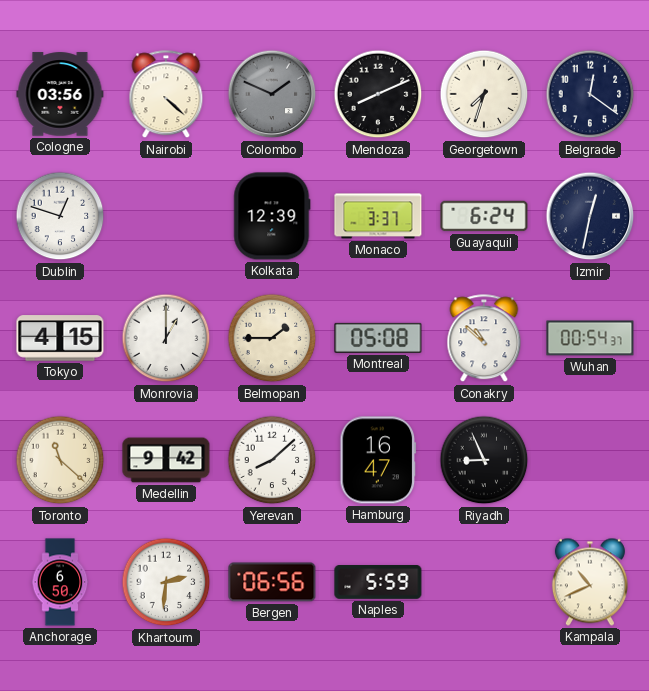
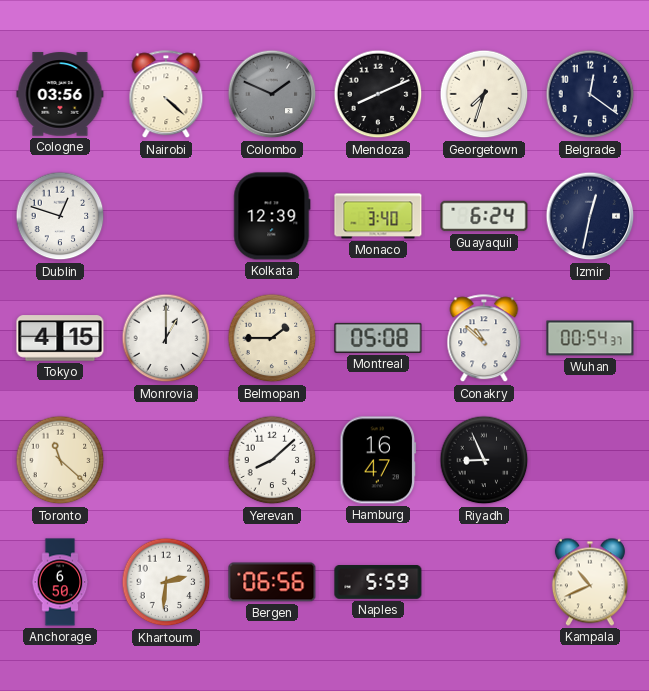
Monaco: 3:37 -> 3:40
Medellin: 9:42 -> none
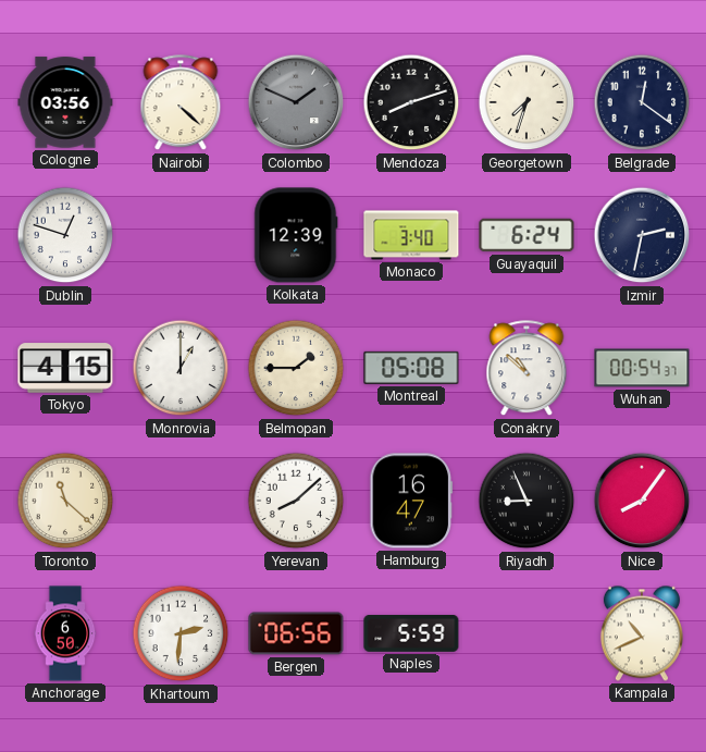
Mendoza: 8:11 -> 8:12
Izmir: 12:32 -> 2:32
Nice: none -> 8:06
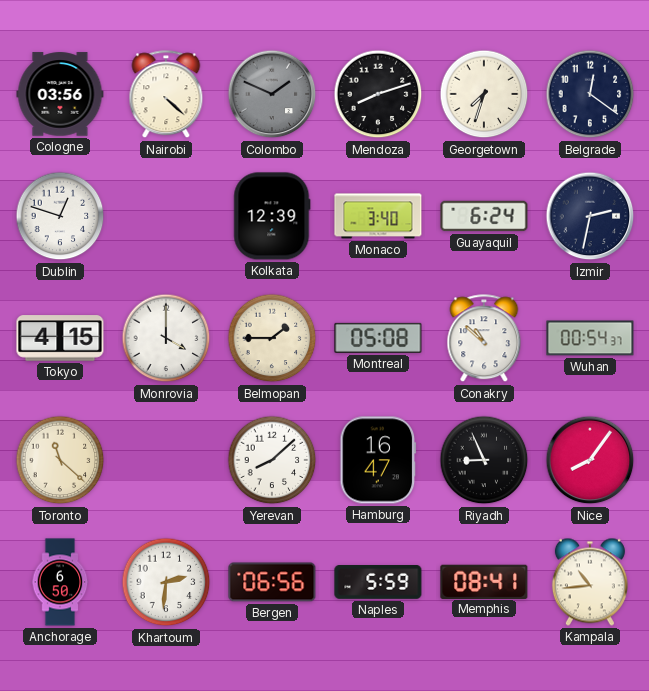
Monrovia: 1:00 -> 4:00
Memphis: none -> 08:41
Kampala: 10:41 -> 10:44
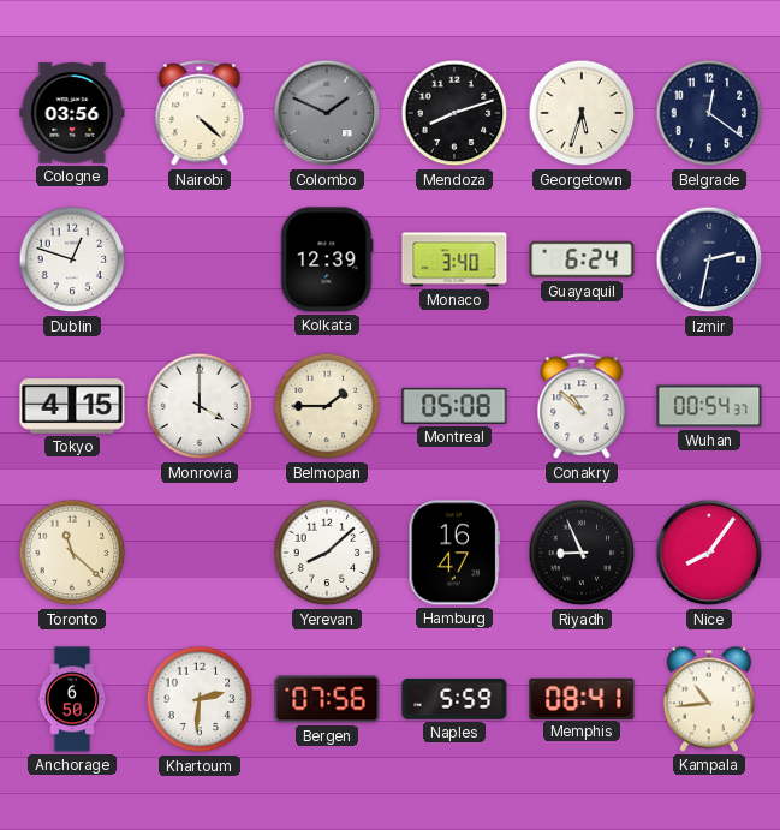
Georgetown: 7:33 -> 5:33
Bergen: 06:56 -> 07:56
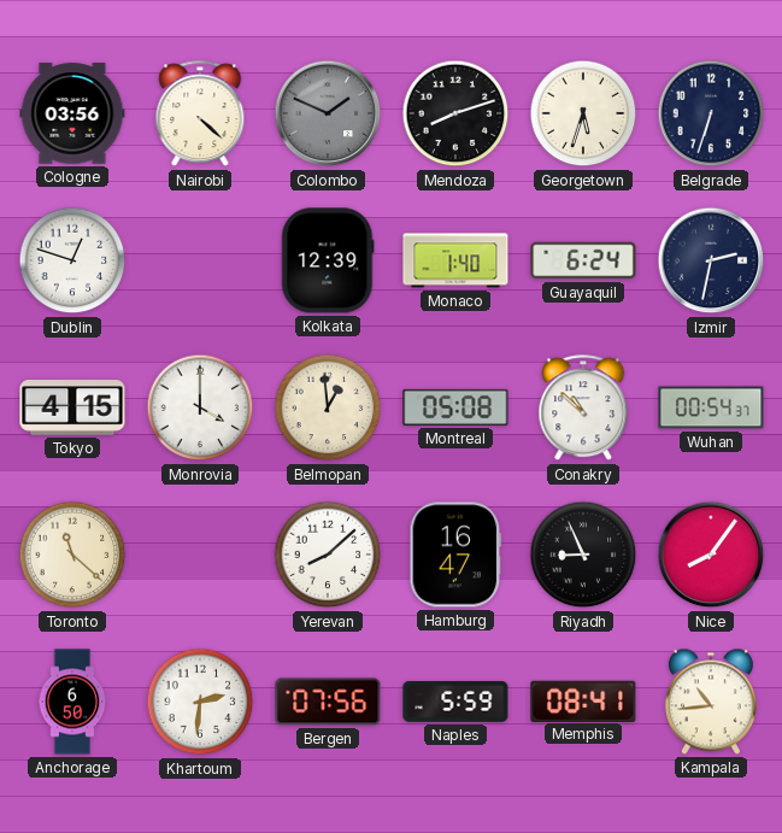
Belgrade: 12:21 -> 6:33
Monaco: 3:40 -> 1:40
Belmopan: 1:45 -> 12:59
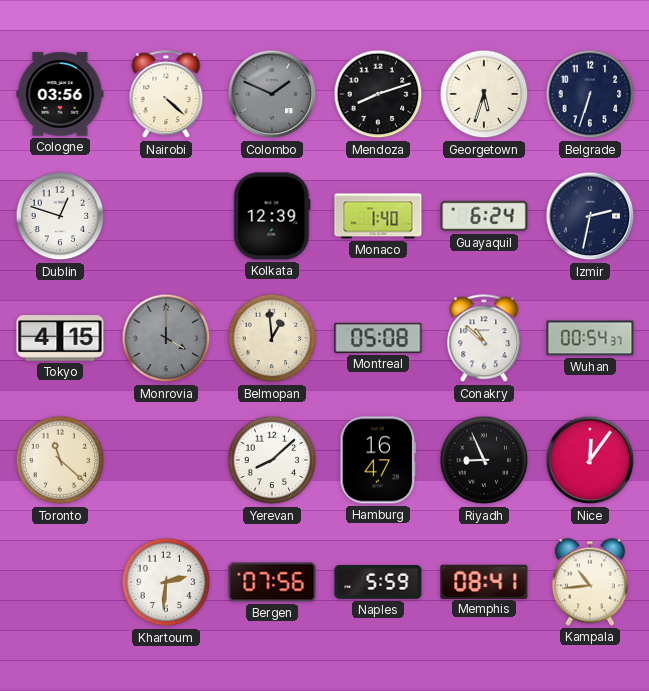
Monrovia dial: white -> grey
Nice: 8:06 -> 12:06
Anchorage: 6:50 -> none
